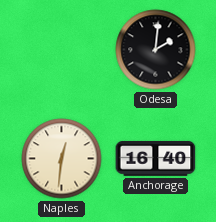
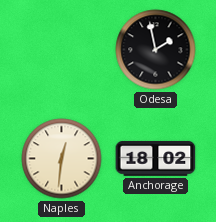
Odesa: 2:01 -> 1:58
Anchorage: 16:40 -> 18:02
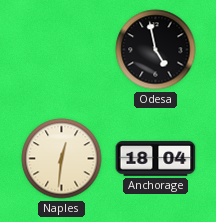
Odesa: 1:58 -> 4:58
Anchorage: 18:02 -> 18:04
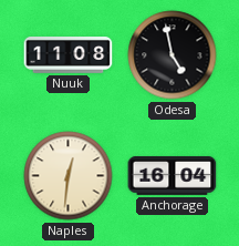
Nuuk: none -> 11:08
Anchorage: 18:04 -> 16:04
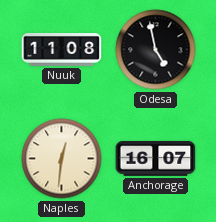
Anchorage: 16:04 -> 16:07
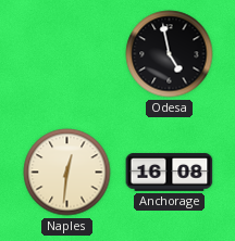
Nuuk: 11:08 -> none
Anchorage: 16:07 -> 16:08
